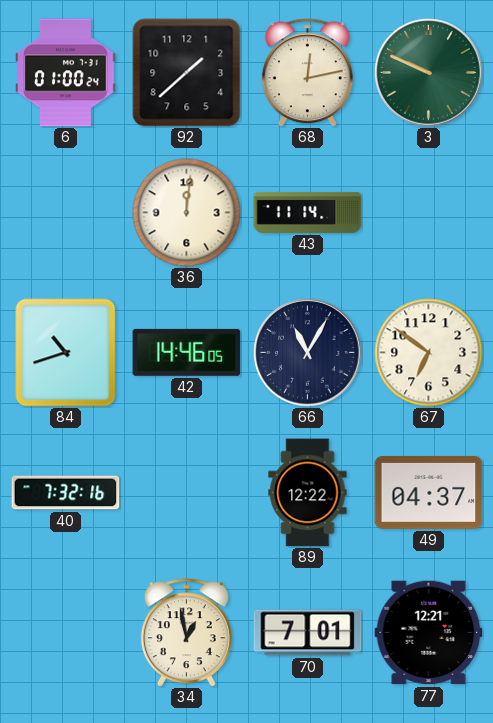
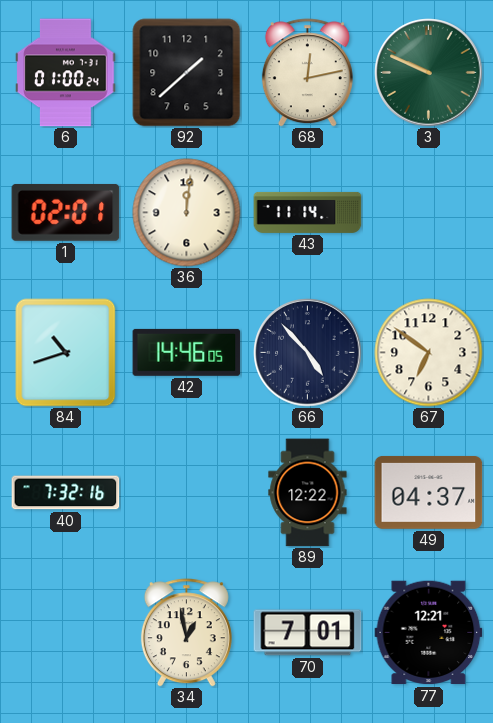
1: none -> 02:01
66: 11:05 -> 4:53
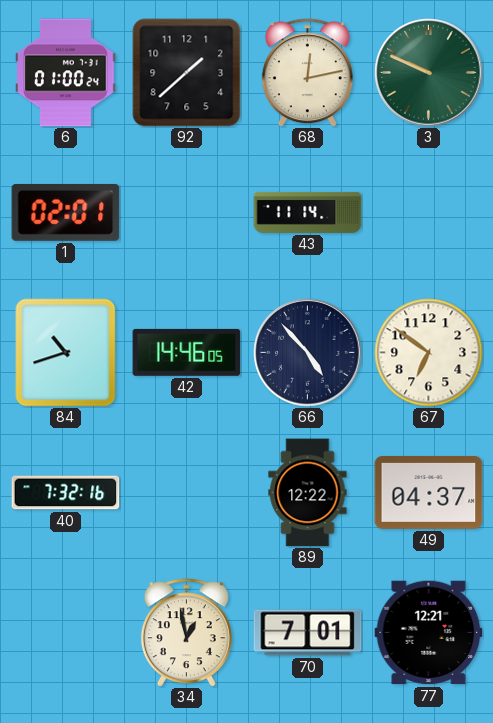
36: 12:01 -> none
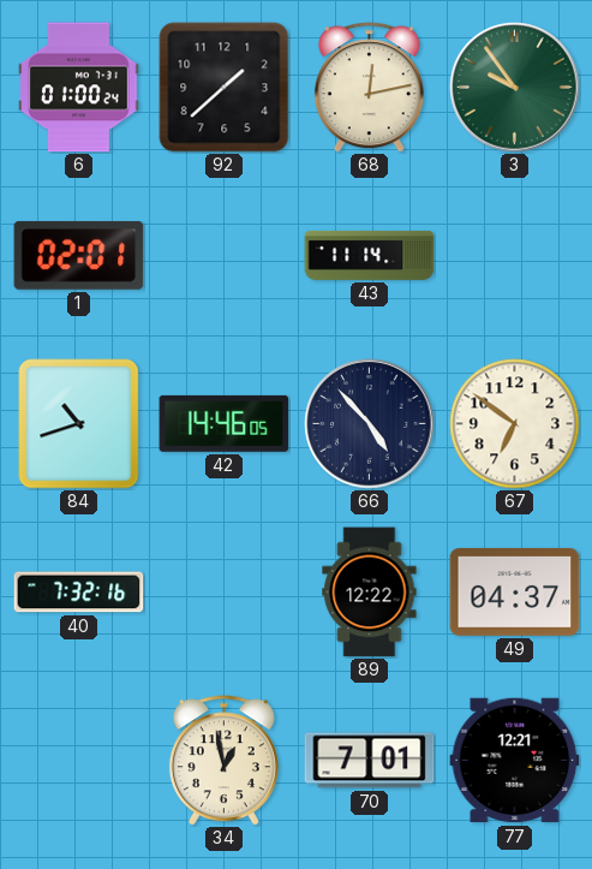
3: 9:49 -> 9:54
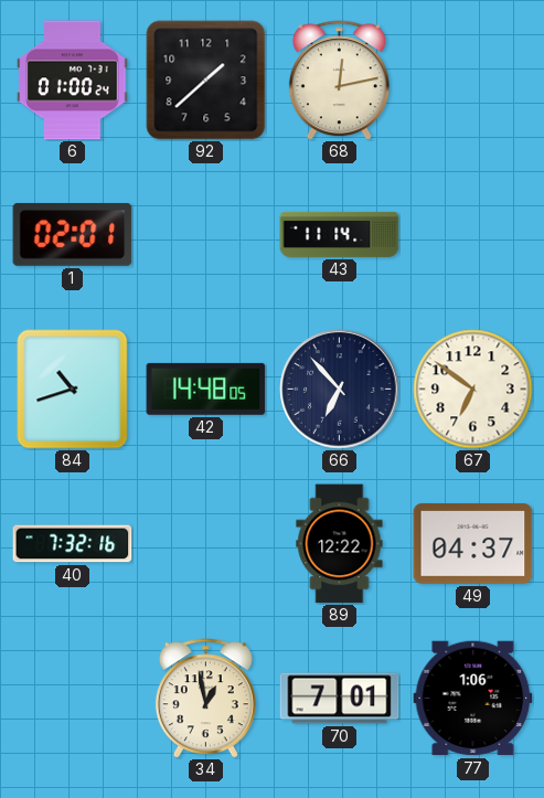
3: 9:54 -> none
42: 14:46 -> 14:48
66: 4:53 -> 6:53
77: 12:21 -> 1:06
